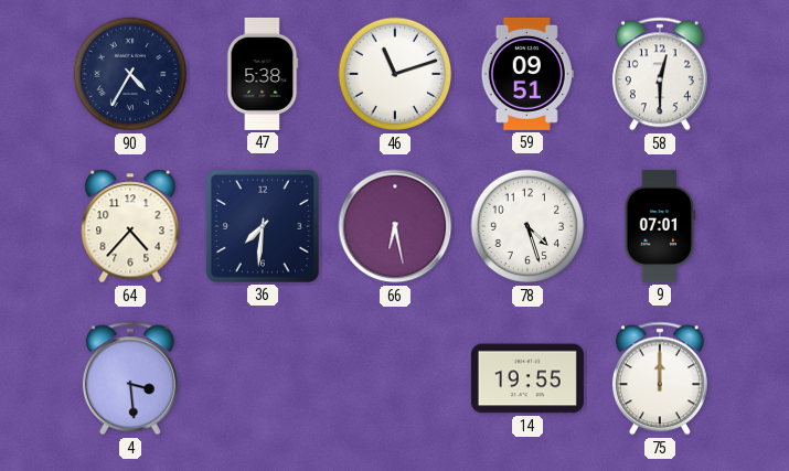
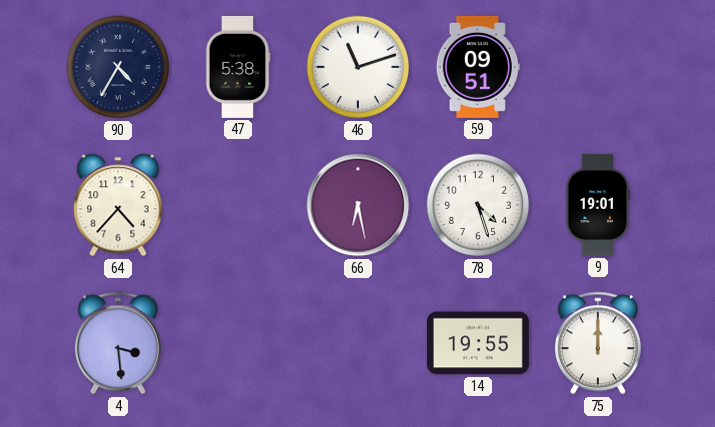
58: 12:30 -> none
36: 7:31 -> none
9: 07:01 -> 19:01
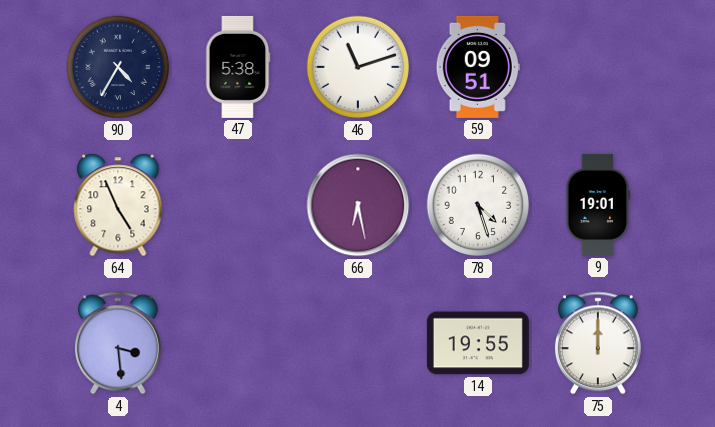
64: 4:37 -> 4:56
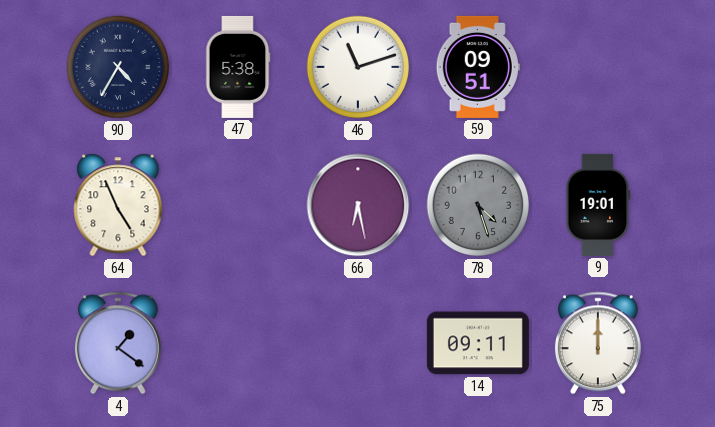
78 dial: white -> grey
4: 3:29 -> 1:21
14: 19:55 -> 09:11
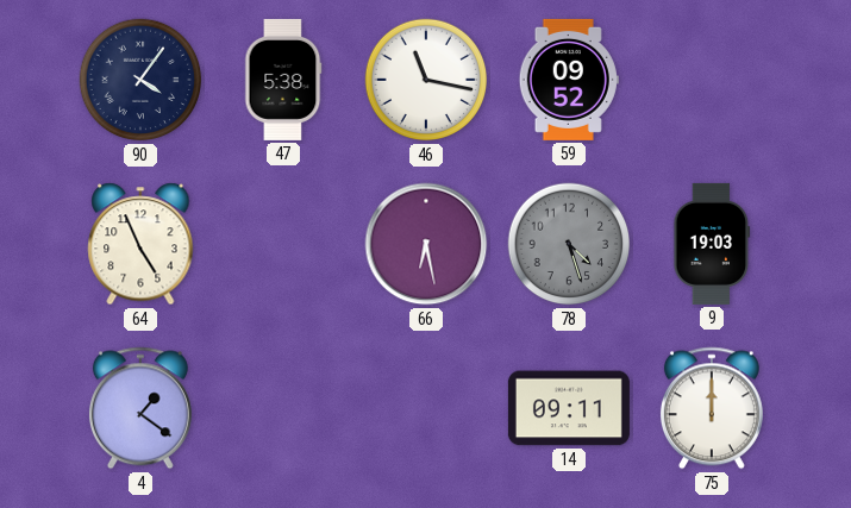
90: 4:35 -> 4:06
46: 11:12 -> 11:17
59: 09:51 -> 09:52
9: 19:01 -> 19:03
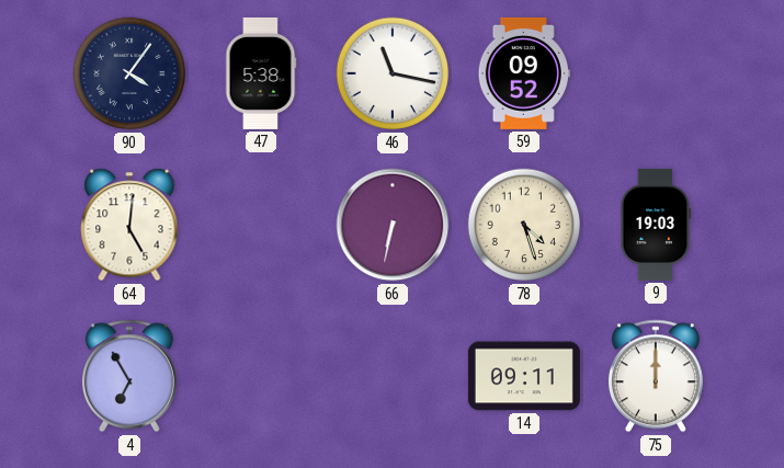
64: 4:56 -> 5:01
66: 6:28 -> 6:32
78 dial: grey -> cream
4: 1:21 -> 6:55
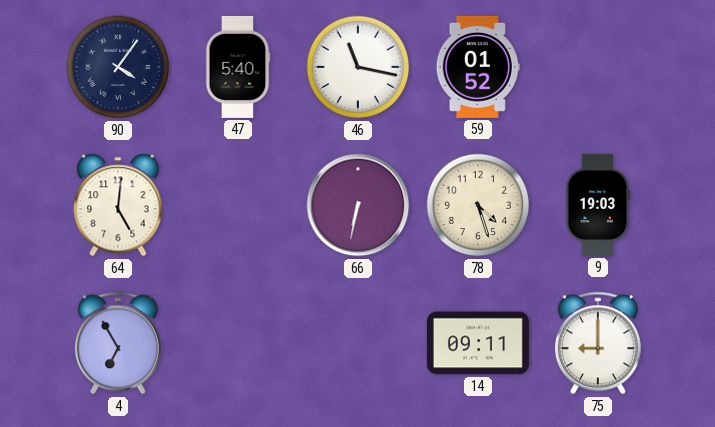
47: 5:38 -> 5:40
59: 09:52 -> 01:52
75: 12:00 -> 9:00
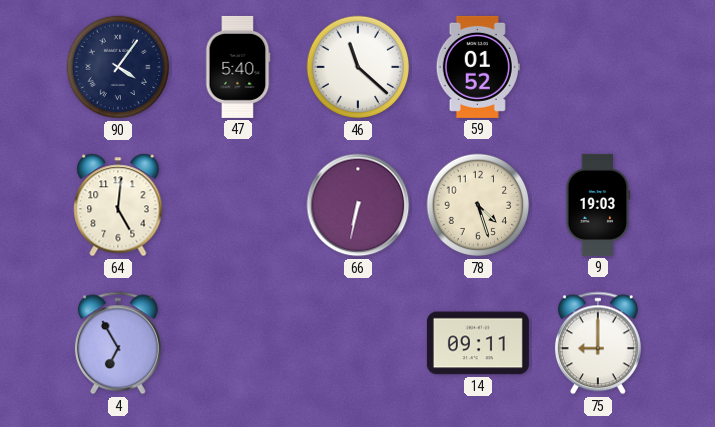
46: 11:17 -> 11:22
